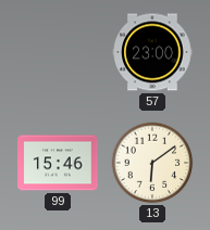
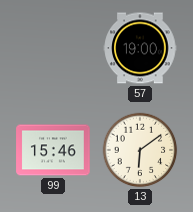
57: 23:00 -> 19:00
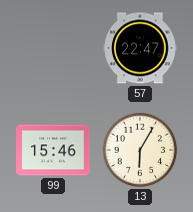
57: 19:00 -> 22:47
13: 6:09 -> 6:05
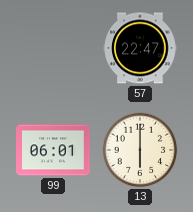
99: 15:46 -> 06:01
13: 6:05 -> 6:00
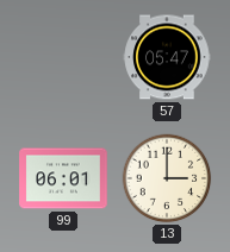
57: 22:47 -> 05:47
13: 6:00 -> 3:00
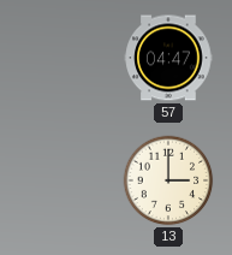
57: 05:47 -> 04:47
99: 06:01 -> none
